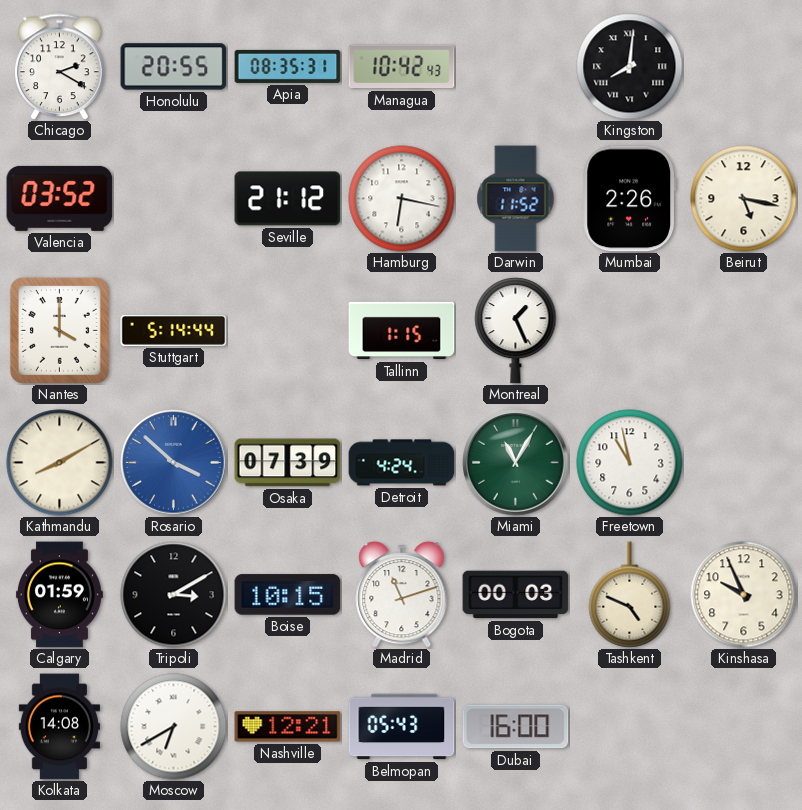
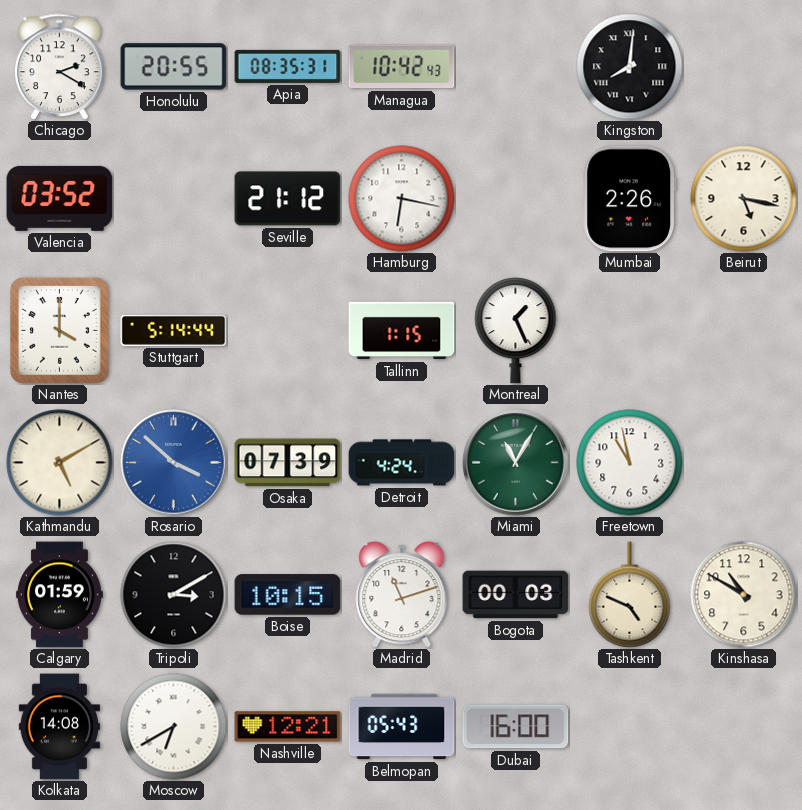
Darwin: 11:52 -> none
Kathmandu: 8:10 -> 5:10
Kinshasa: 9:56 -> 10:50
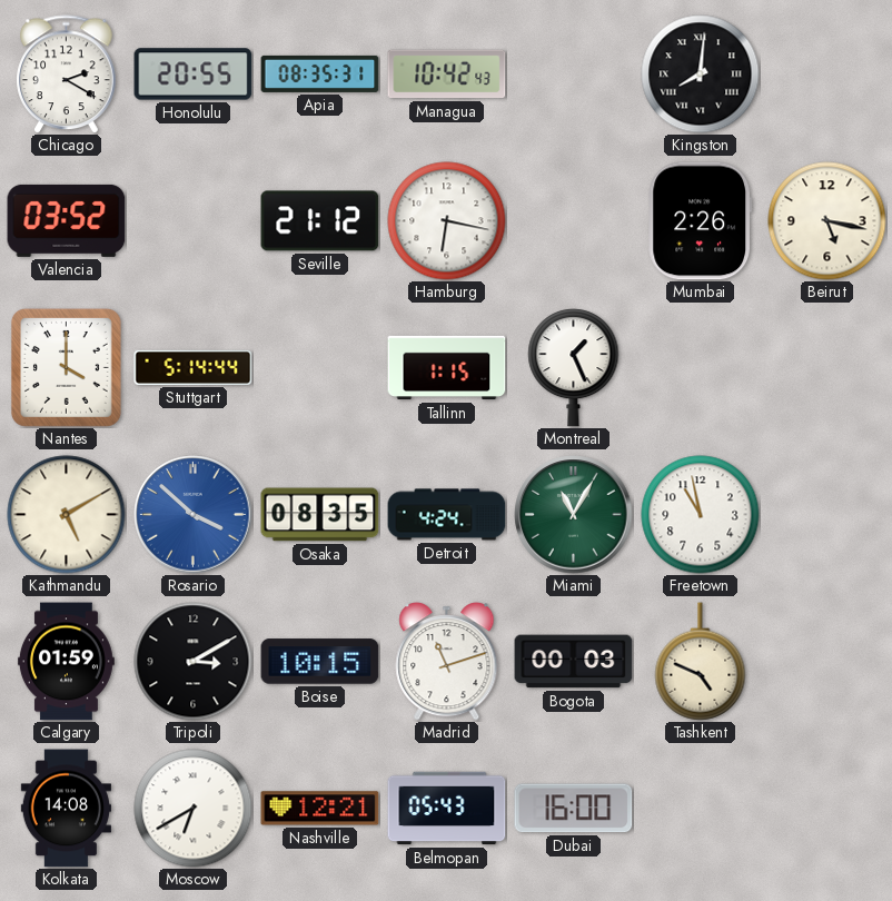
Osaka: 07:39 -> 08:35
Kinshasa: 10:50 -> none
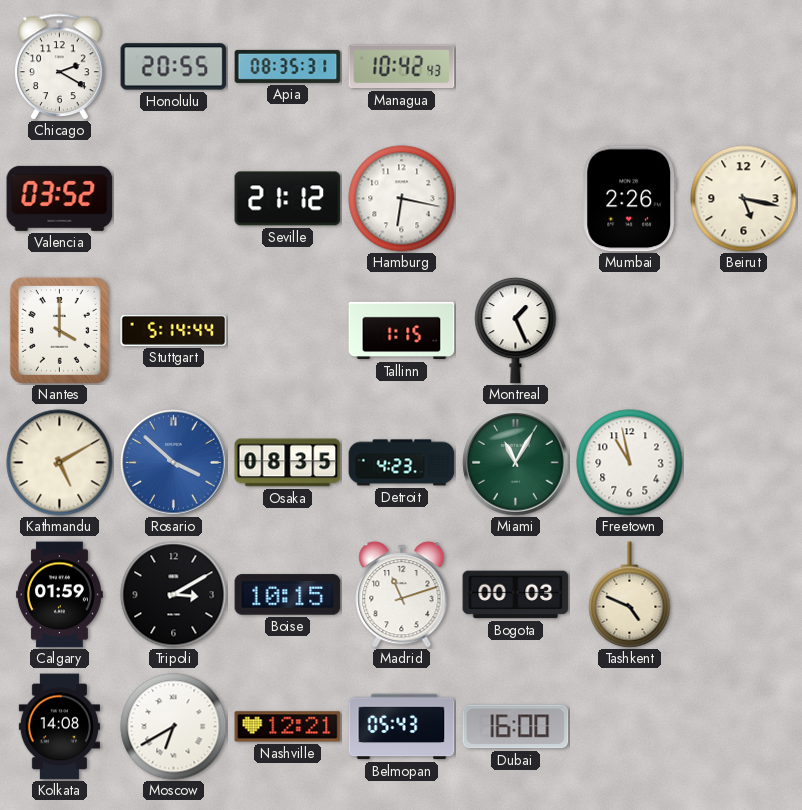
Kingston: 8:01 -> none
Detroit: 4:24 -> 4:23
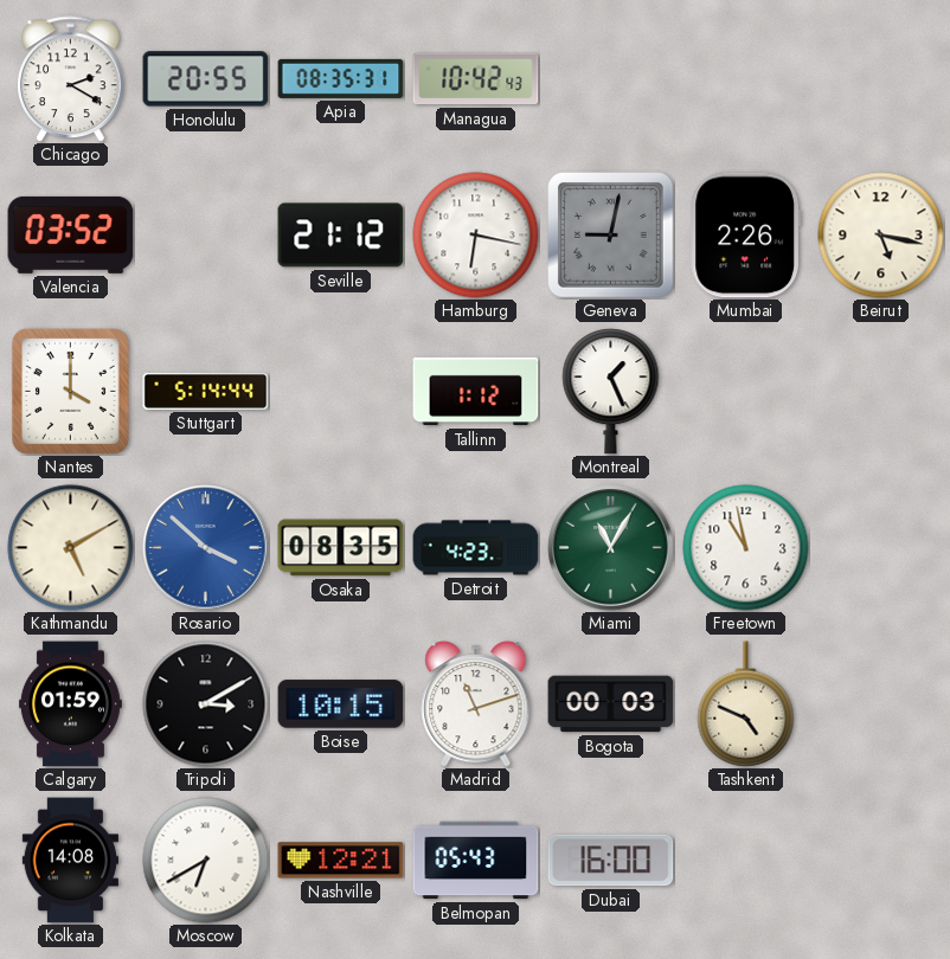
Geneva: none -> 9:02
Tallinn: 1:15 -> 1:12
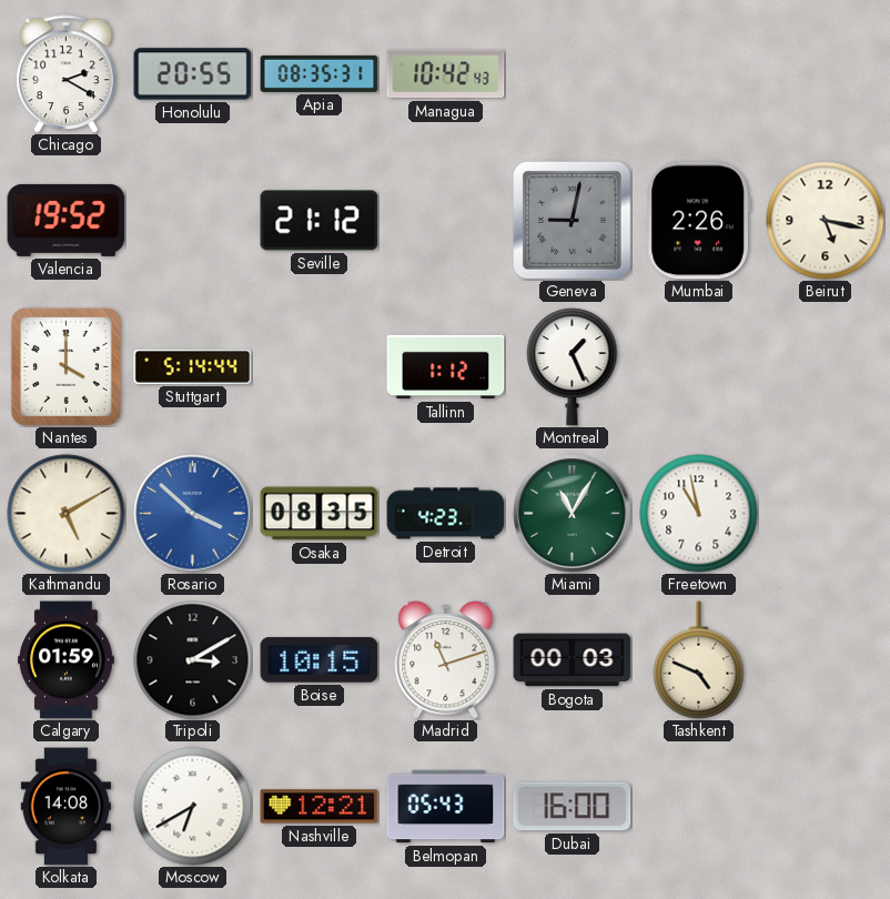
Valencia: 03:52 -> 19:52
Hamburg: 6:17 -> none
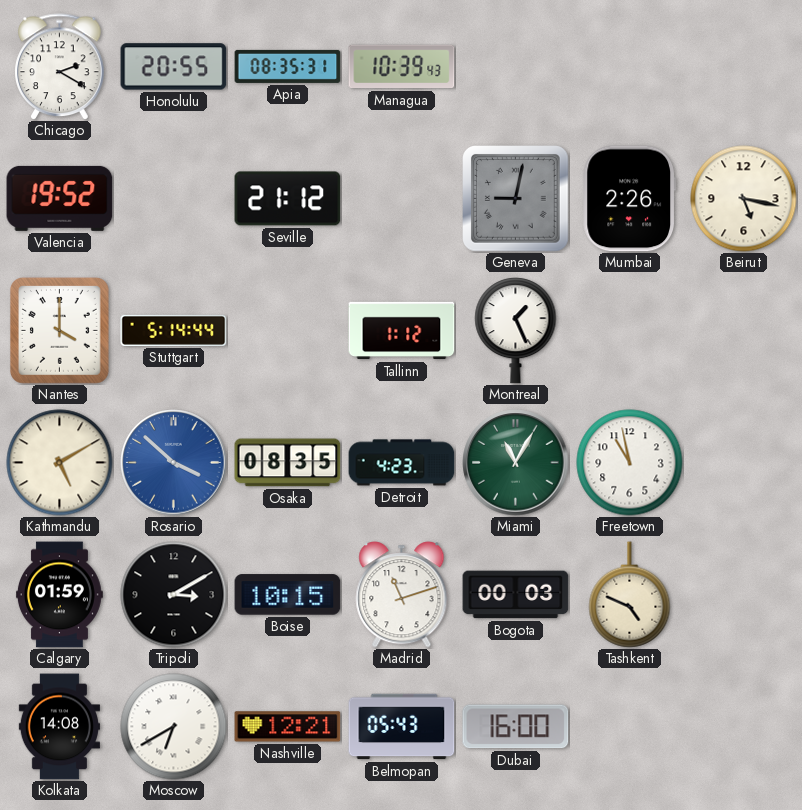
Managua: 10:42 -> 10:39
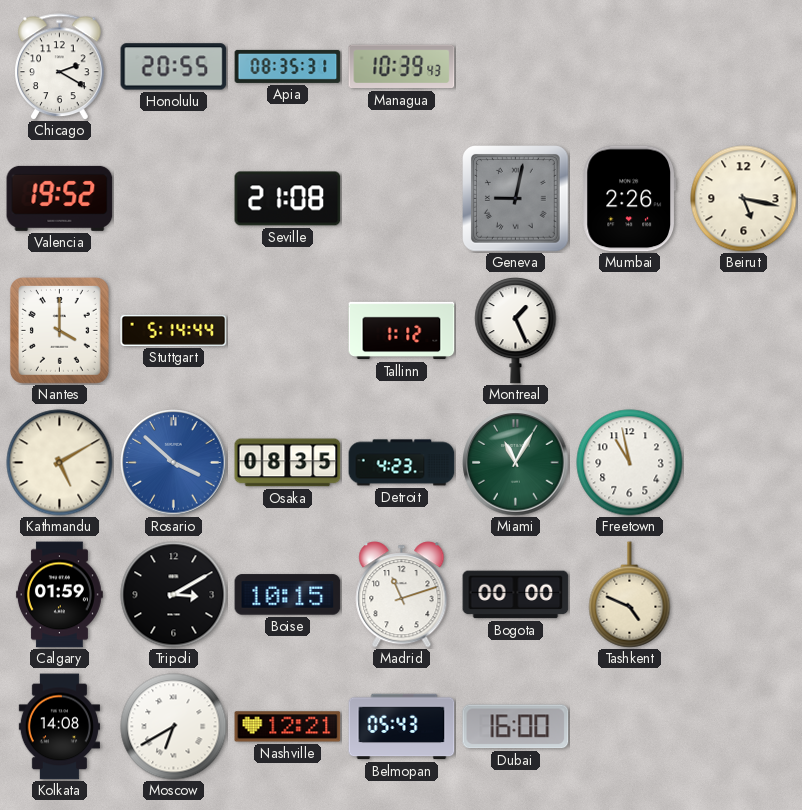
Seville: 21:12 -> 21:08
Bogota: 00:03 -> 00:00
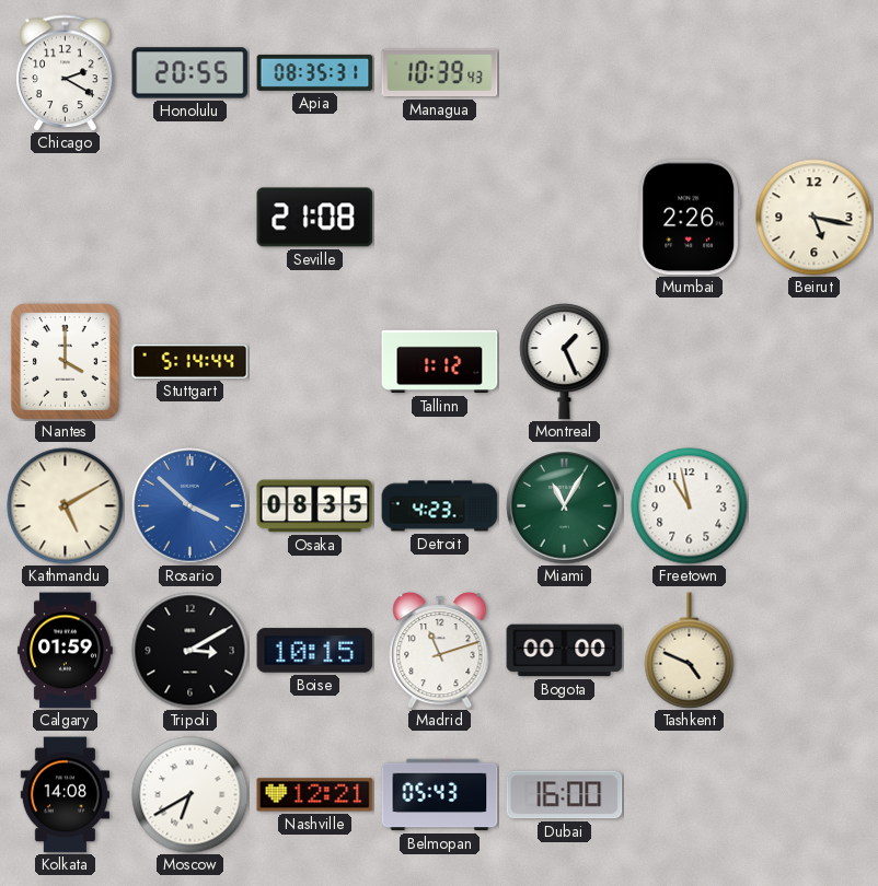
Valencia: 19:52 -> none
Geneva: 9:02 -> none
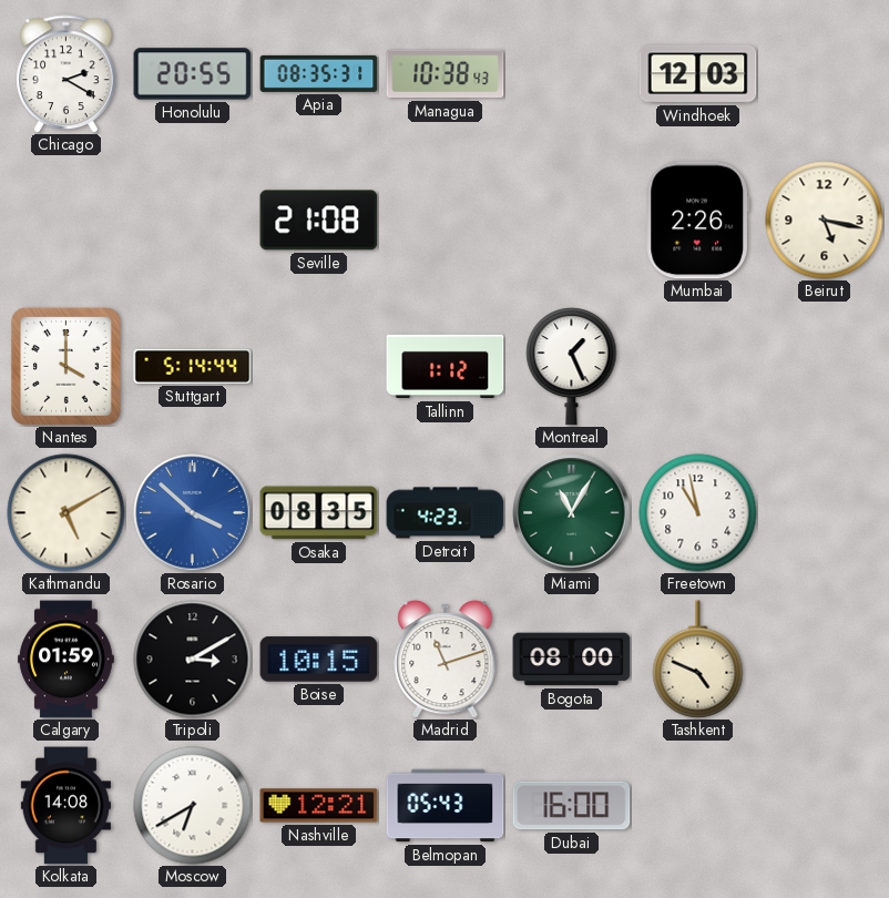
Managua: 10:39 -> 10:38
Windhoek: none -> 12:03
Bogota: 00:00 -> 08:00
